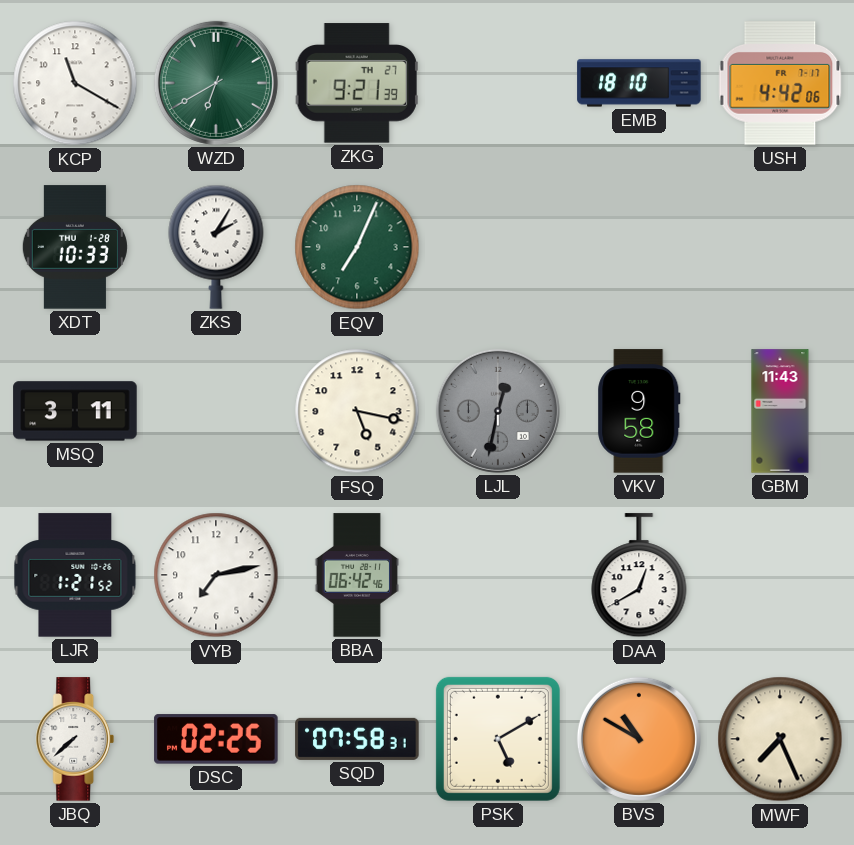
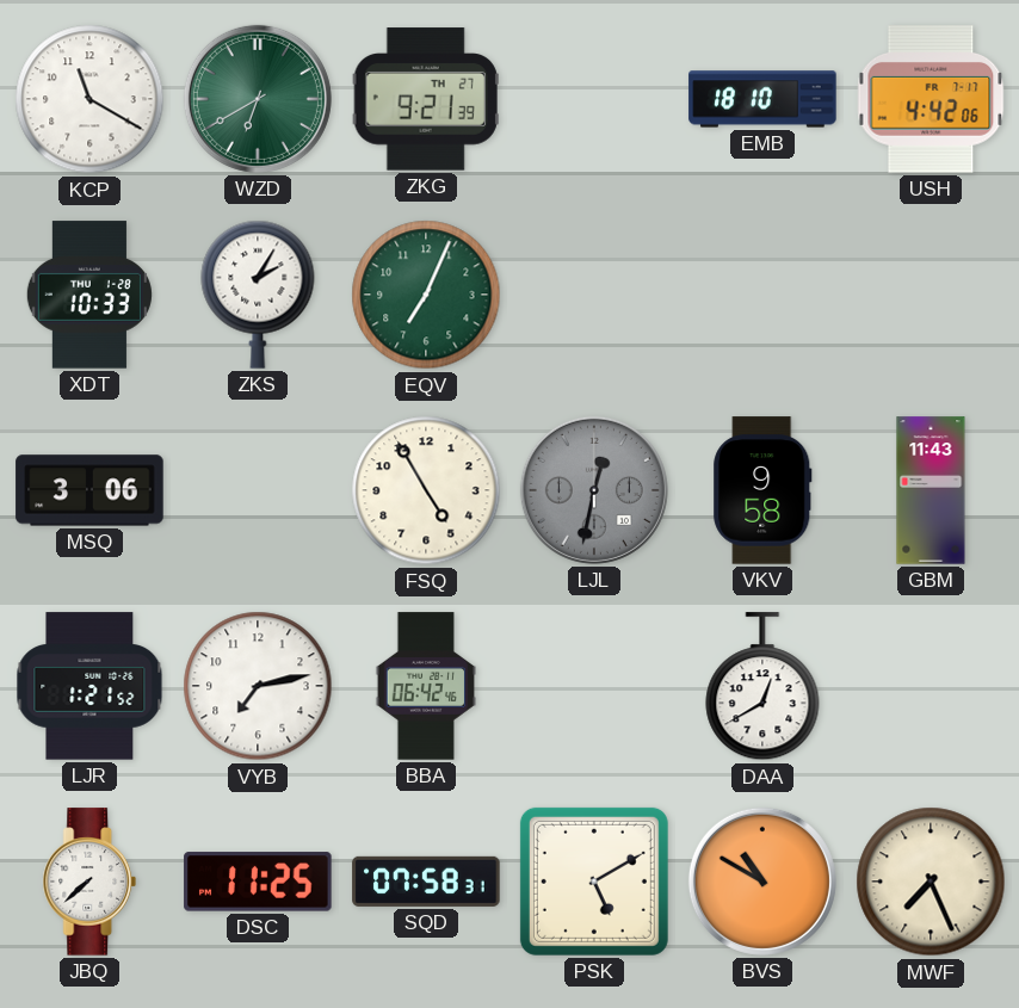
MSQ: 3:11 -> 3:06
FSQ: 5:17 -> 4:55
DSC: 02:25 -> 11:25
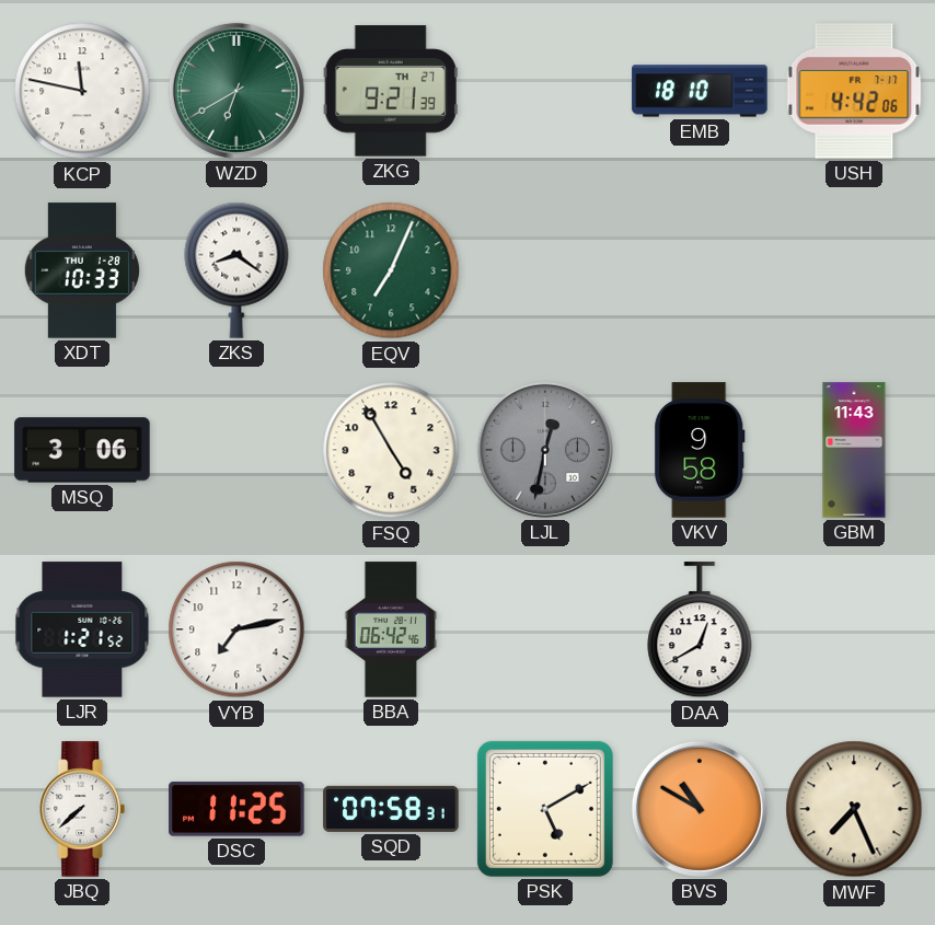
KCP: 11:20 -> 11:47
ZKS: 2:05 -> 8:21
